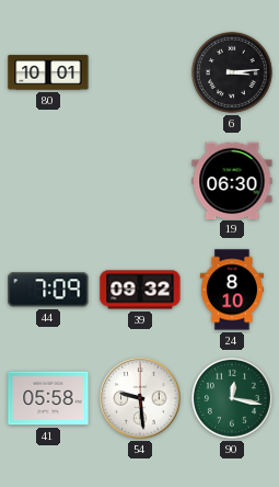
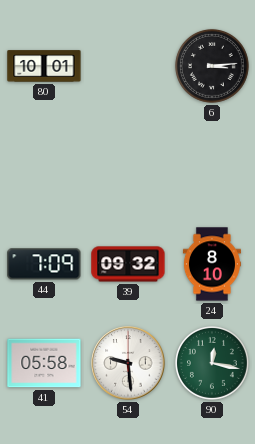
19: 06:30 -> none
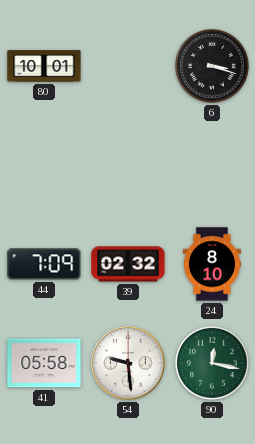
6: 3:14 -> 3:18
39: 09:32 -> 02:32
